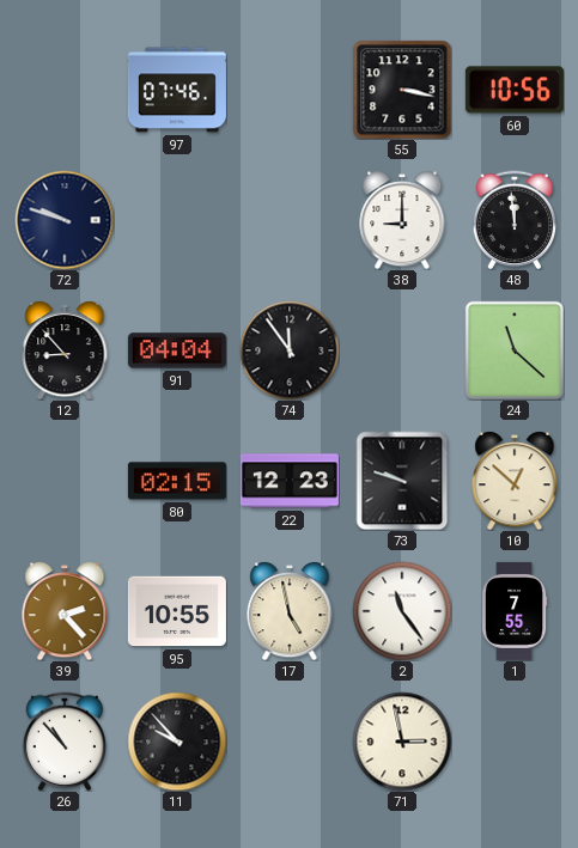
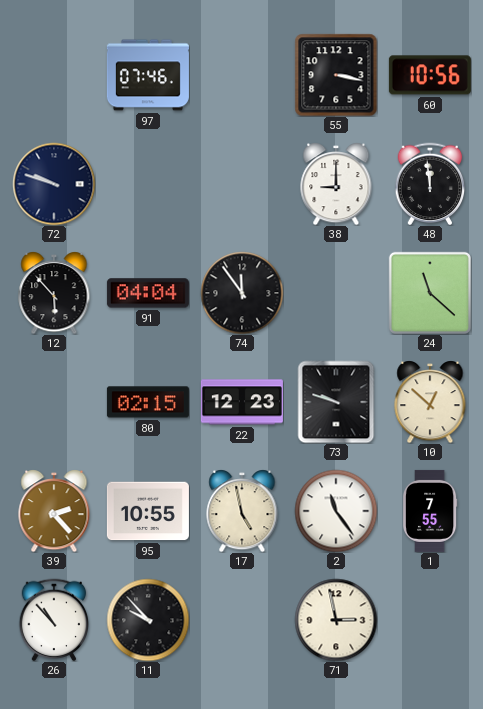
12: 8:53 -> 5:53
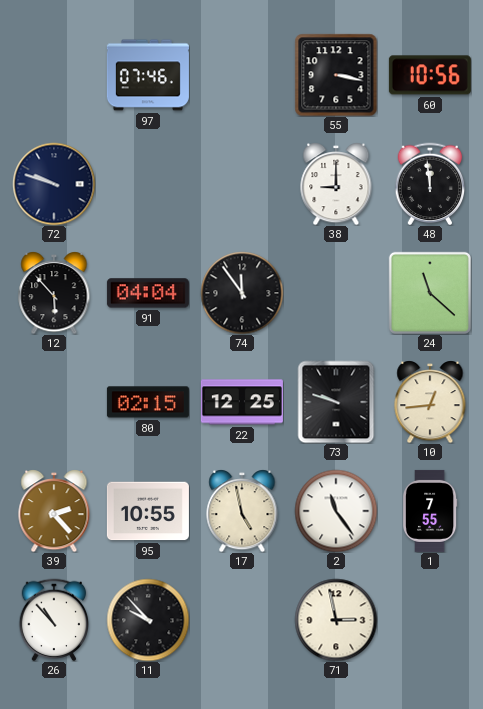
22: 12:23 -> 12:25
10: 12:52 -> 12:44
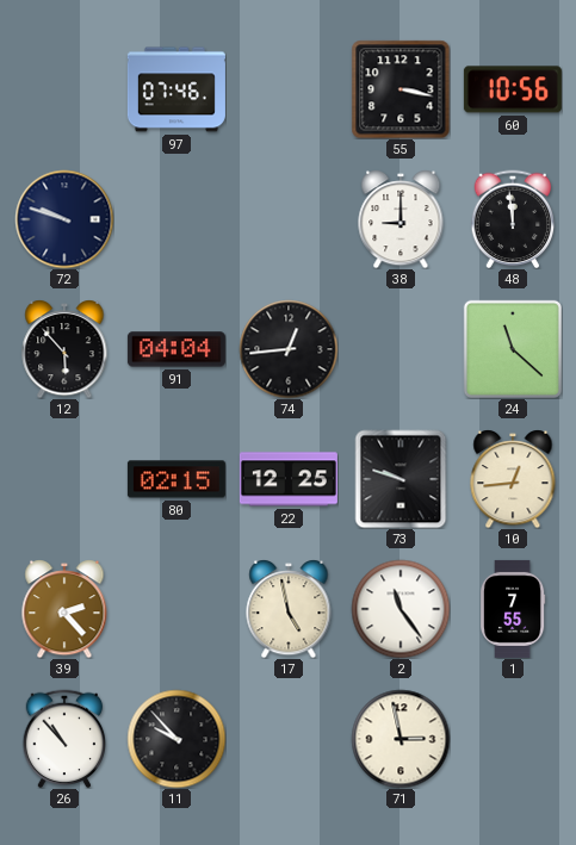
74: 11:54 -> 12:44
95: 10:55 -> none
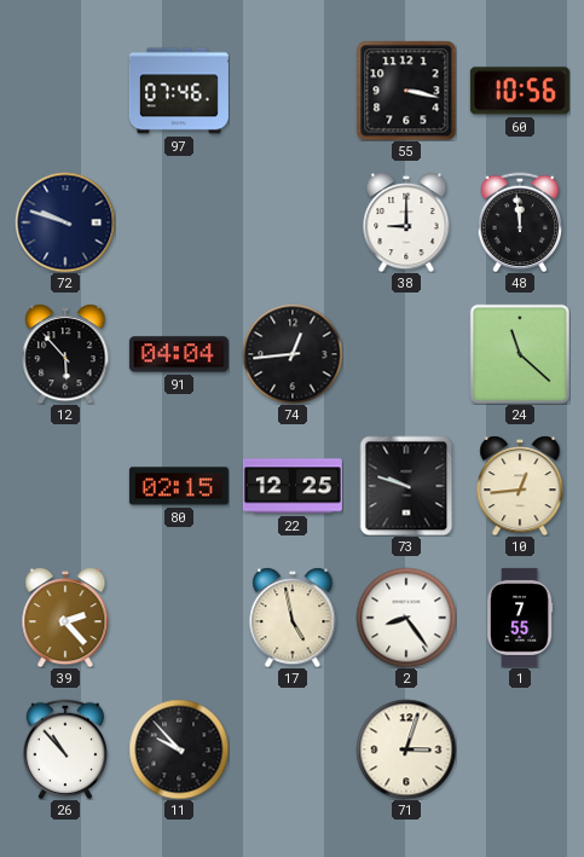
2: 11:24 -> 8:24
71: 2:58 -> 3:03
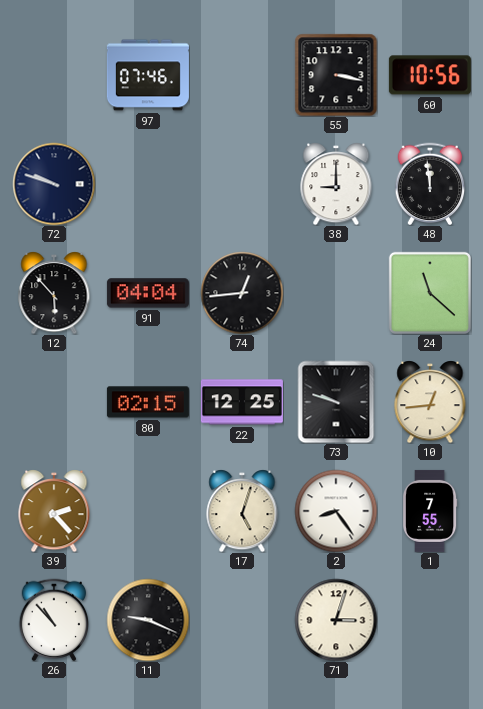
17: 4:58 -> 5:03
11: 9:53 -> 9:19
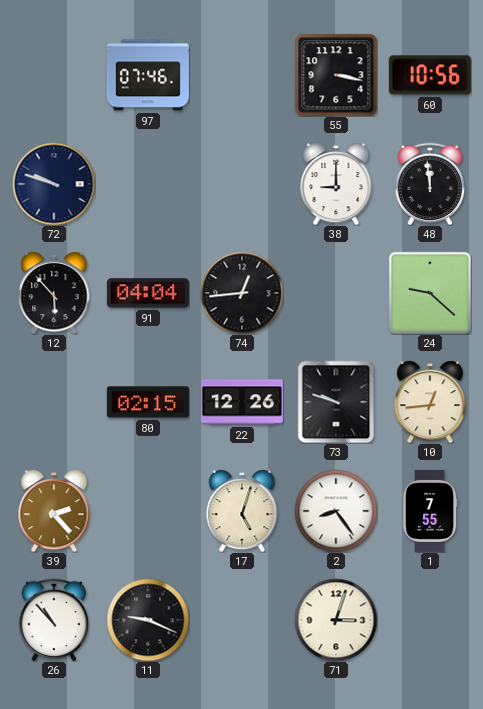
24: 11:22 -> 9:22
22: 12:25 -> 12:26
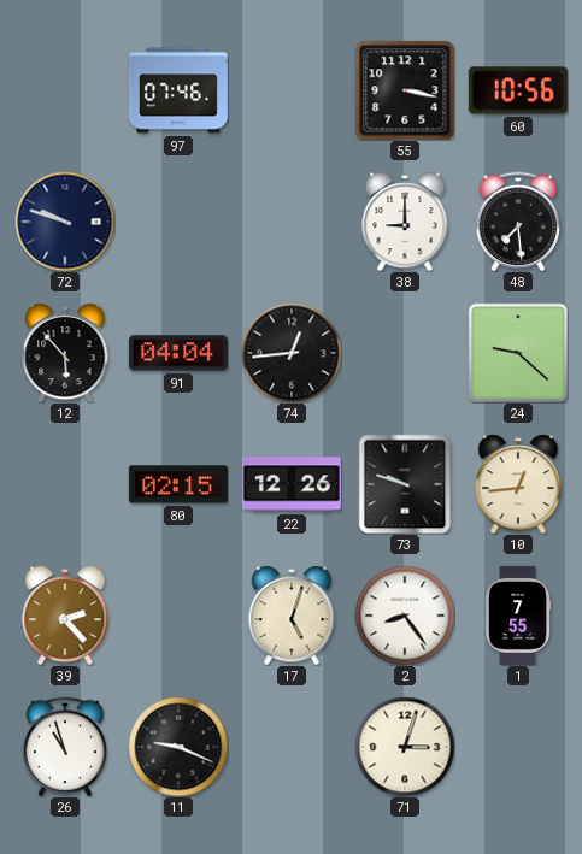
48: 11:59 -> 7:29
26: 10:53 -> 10:57
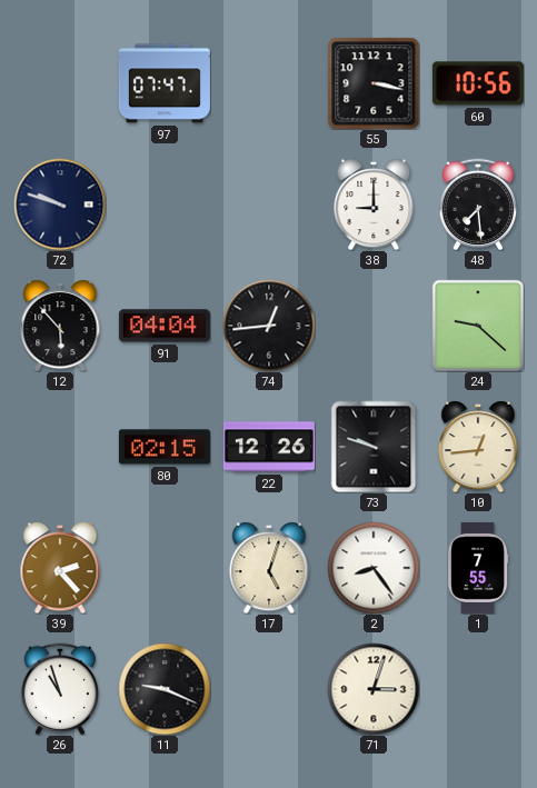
97: 07:46 -> 07:47
